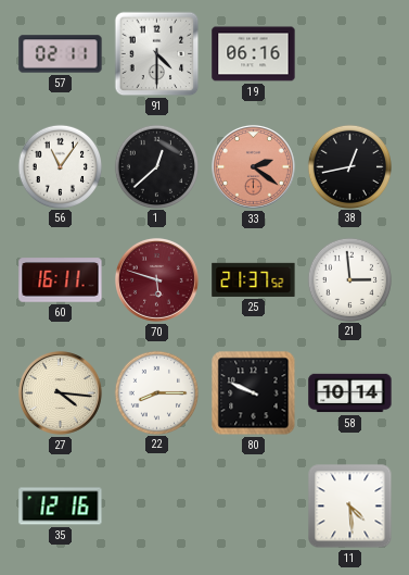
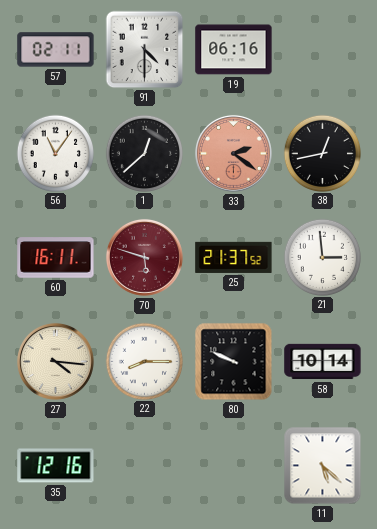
11: 4:29 -> 5:22
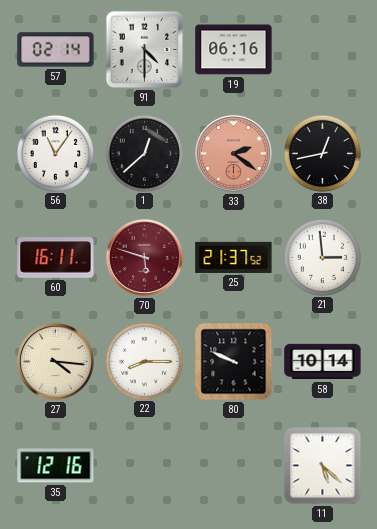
57: 02:11 -> 02:14
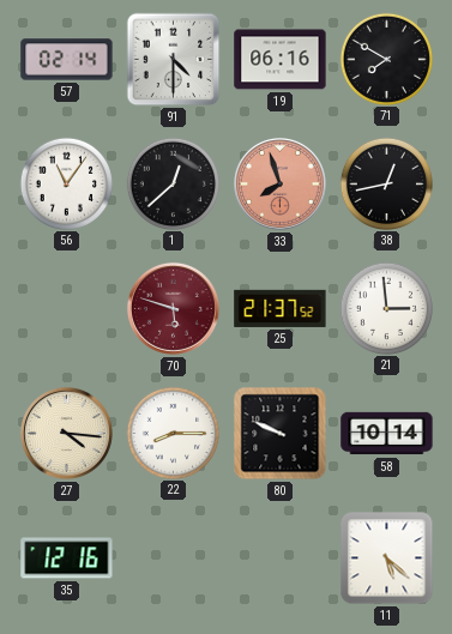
71: none -> 7:50
33: 2:21 -> 7:57
60: 16:11 -> none
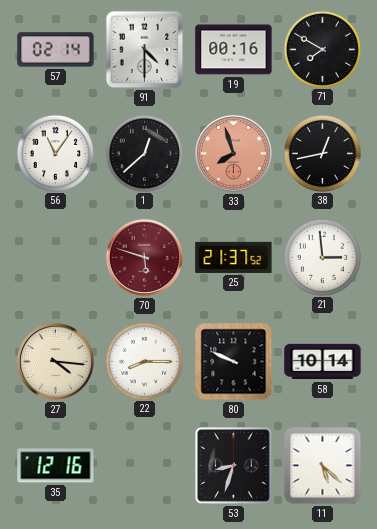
19: 06:16 -> 00:16
53: none -> 8:33
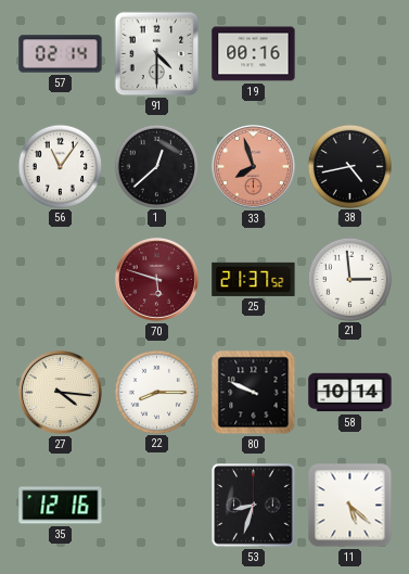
71: 7:50 -> none
38: 12:43 -> 4:43
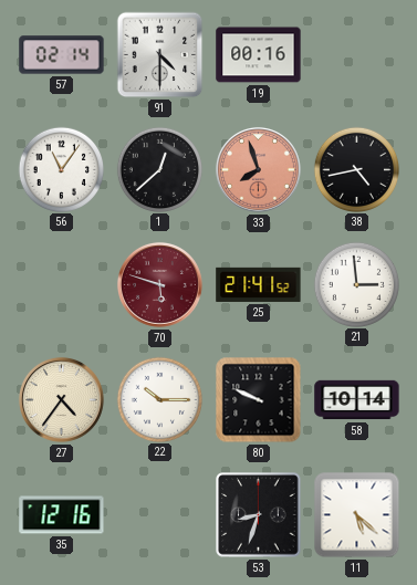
25: 21:37 -> 21:41
27: 4:16 -> 4:36
22: 8:15 -> 10:15
